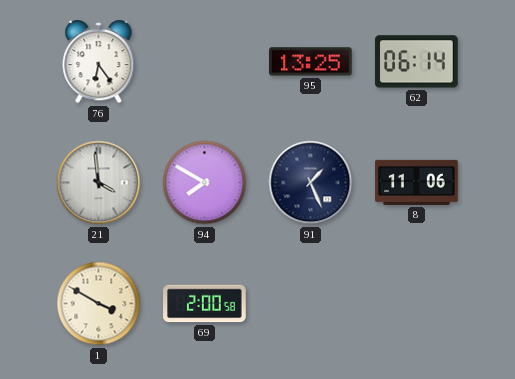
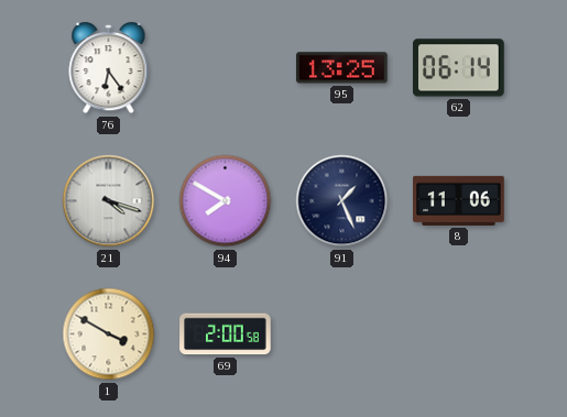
21: 3:59 -> 4:18
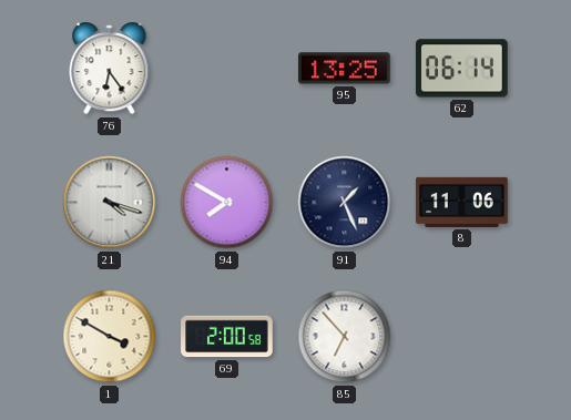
85: none -> 6:53
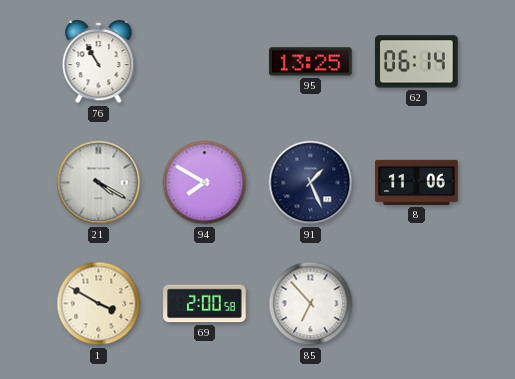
76: 6:24 -> 10:55
21: 4:18 -> 4:20
